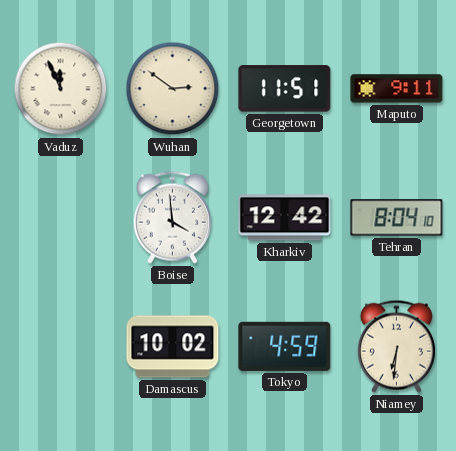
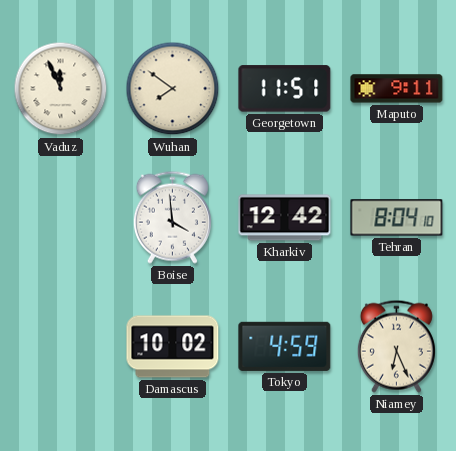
Wuhan: 2:51 -> 7:51
Niamey: 6:31 -> 6:26
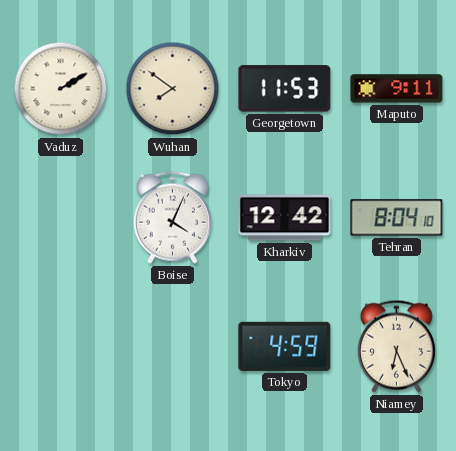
Vaduz: 11:56 -> 2:10
Georgetown: 11:51 -> 11:53
Boise: 3:59 -> 4:04
Damascus: 10:02 -> none
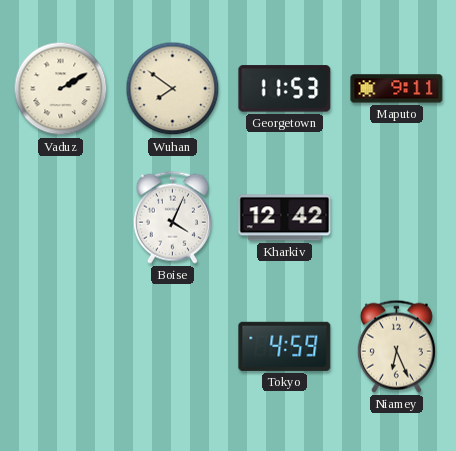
Tehran: 8:04 -> none
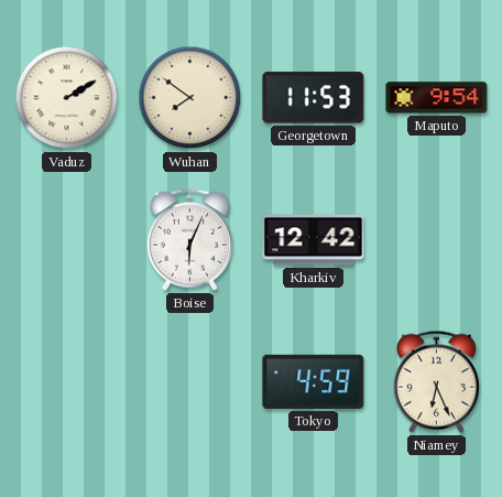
Maputo: 9:11 -> 9:54
Boise: 4:04 -> 6:04
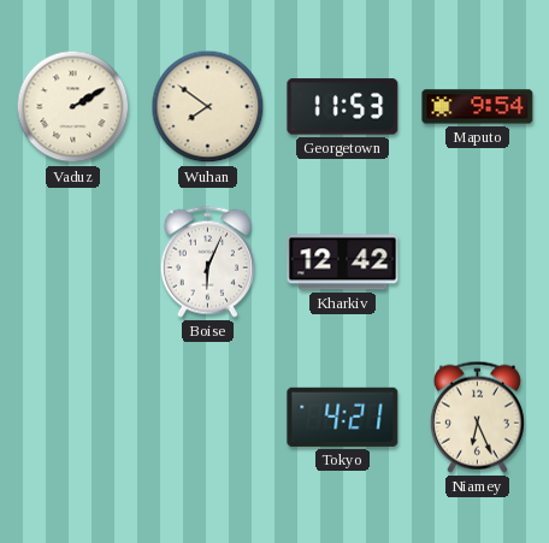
Tokyo: 4:59 -> 4:21
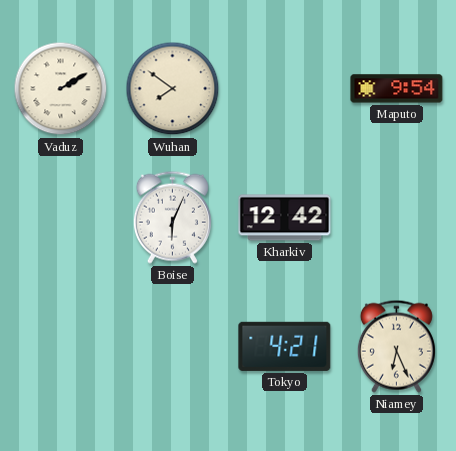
Georgetown: 11:53 -> none
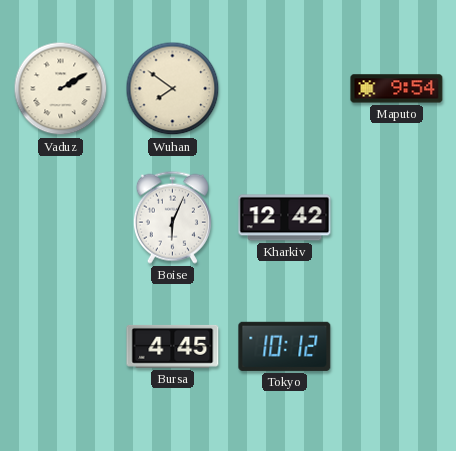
Bursa: none -> 4:45
Tokyo: 4:21 -> 10:12
Niamey: 6:26 -> none
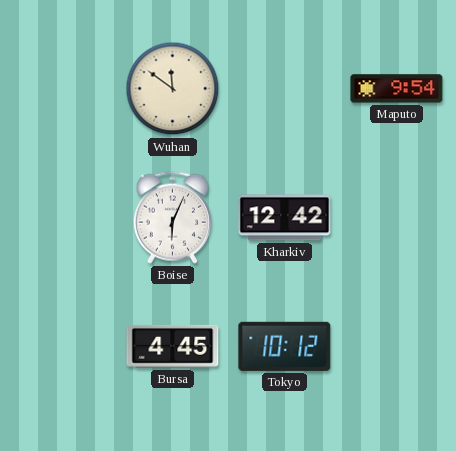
Vaduz: 2:10 -> none
Wuhan: 7:51 -> 11:51
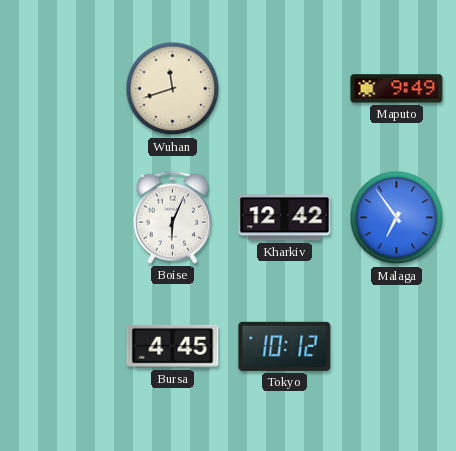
Wuhan: 11:51 -> 11:42
Maputo: 9:54 -> 9:49
Malaga: none -> 6:54
